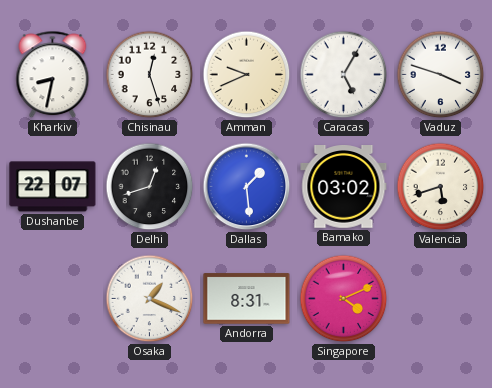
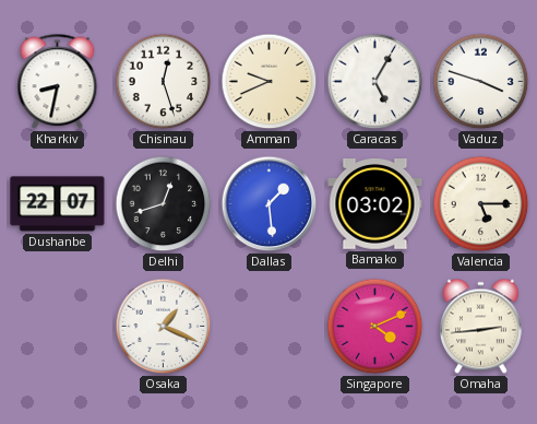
Valencia: 5:42 -> 5:15
Andorra: 8:31 -> none
Omaha: none -> 2:44
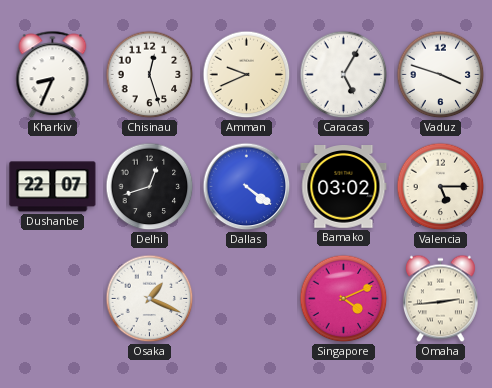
Kharkiv: 8:32 -> 8:34
Dallas: 1:29 -> 4:21
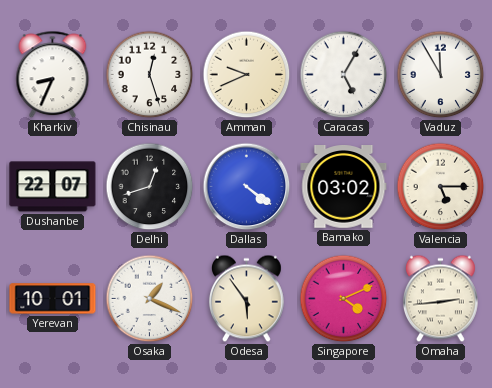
Vaduz: 3:48 -> 11:55
Yerevan: none -> 10:01
Odesa: none -> 5:54
